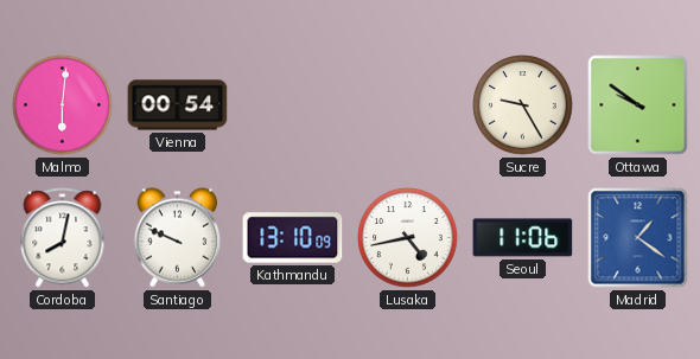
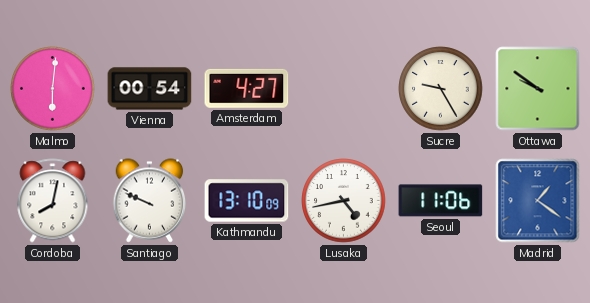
Amsterdam: none -> 4:27
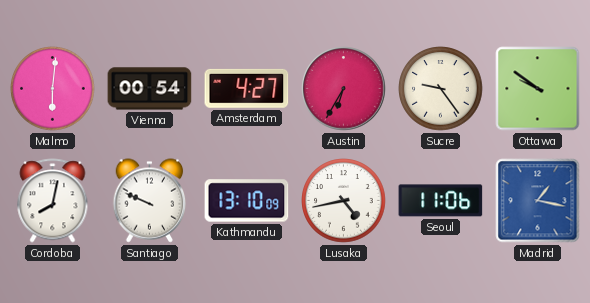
Austin: none -> 6:35
Sucre: 9:25 -> 9:24
Madrid: 1:21 -> 1:17
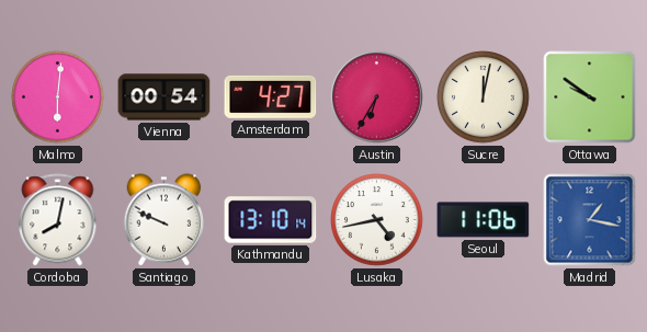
Sucre: 9:24 -> 12:02
Kathmandu: 13:10:09 -> 13:10:14
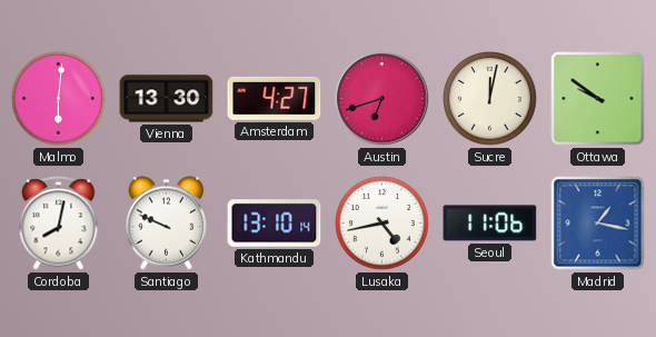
Vienna: 00:54 -> 13:30
Austin: 6:35 -> 6:42
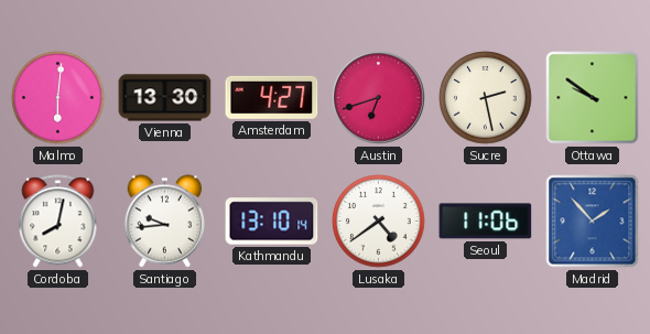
Sucre: 12:02 -> 2:28
Santiago: 9:49 -> 9:44
Lusaka: 4:43 -> 4:39
Madrid: 1:17 -> 1:53
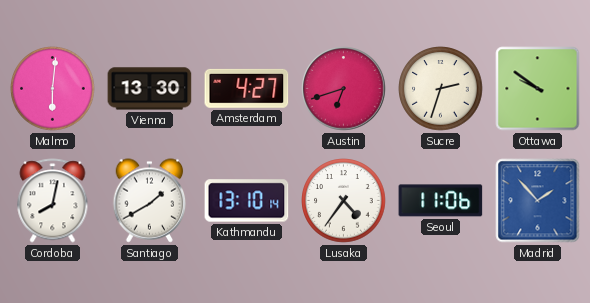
Sucre: 2:28 -> 2:33
Santiago: 9:44 -> 1:40
Lusaka: 4:39 -> 4:36
